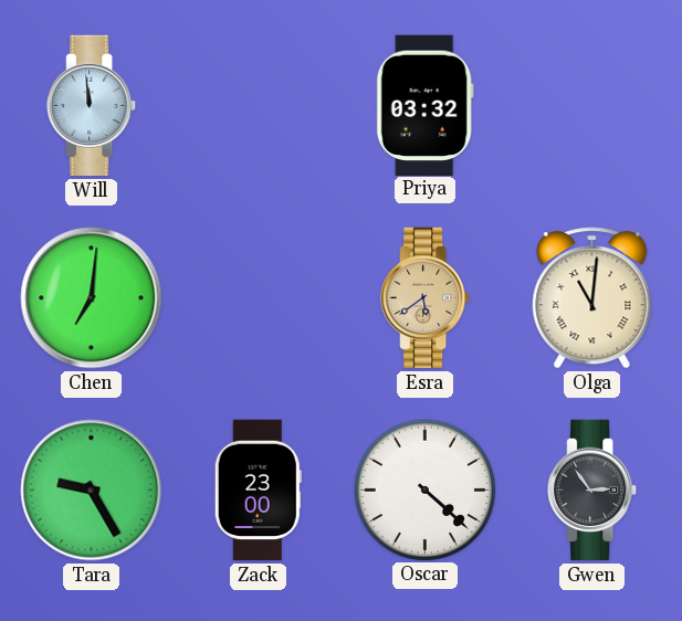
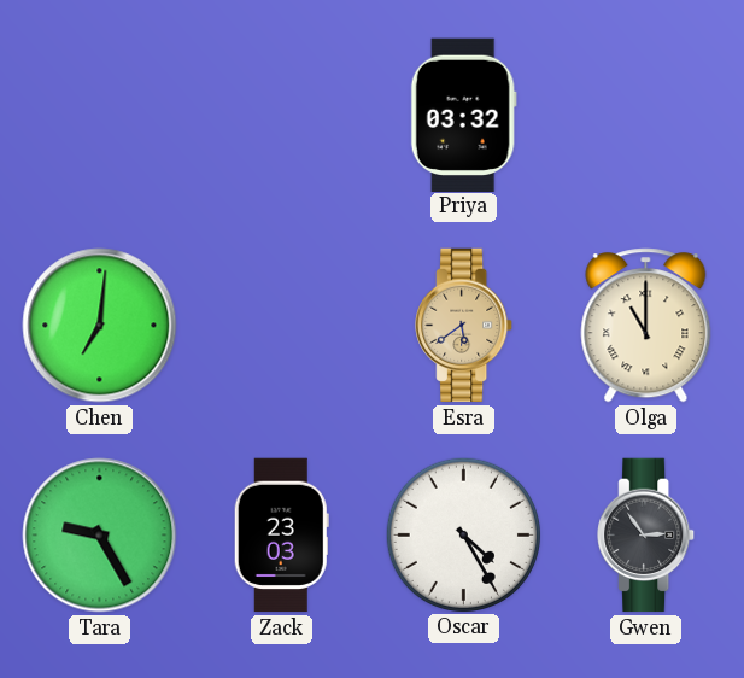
Will: 11:59 -> none
Olga: 11:01 -> 11:00
Zack: 23:00 -> 23:03
Oscar: 4:22 -> 4:25
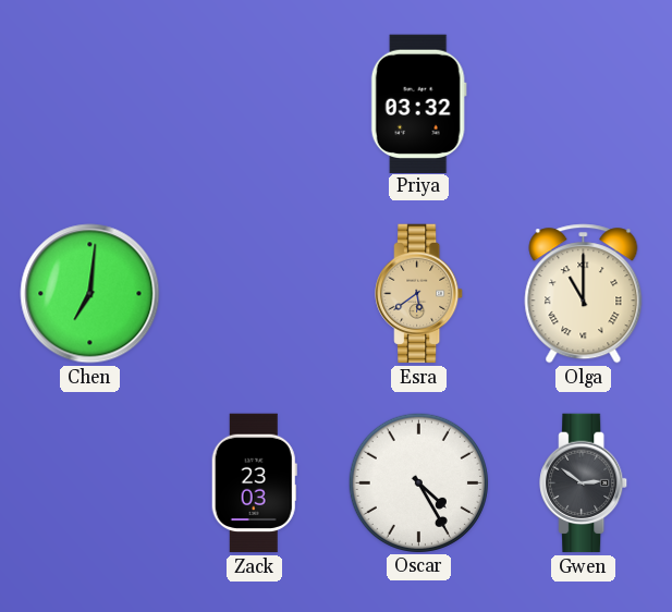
Tara: 9:25 -> none
Gwen: 2:54 -> 2:51
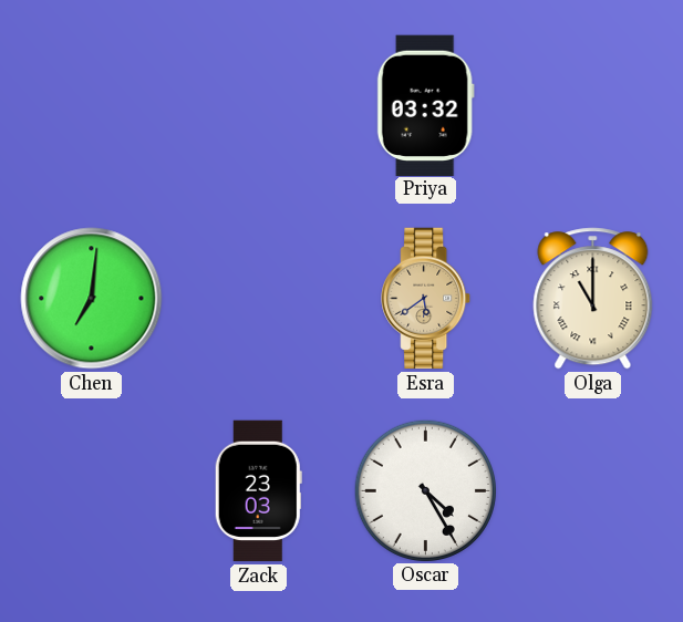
Gwen: 2:51 -> none
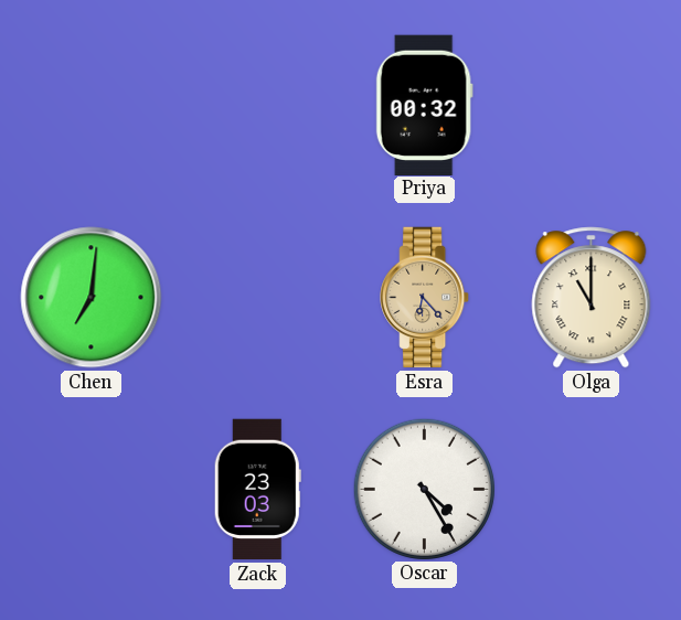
Priya: 03:32 -> 00:32
Esra: 5:39 -> 6:23
